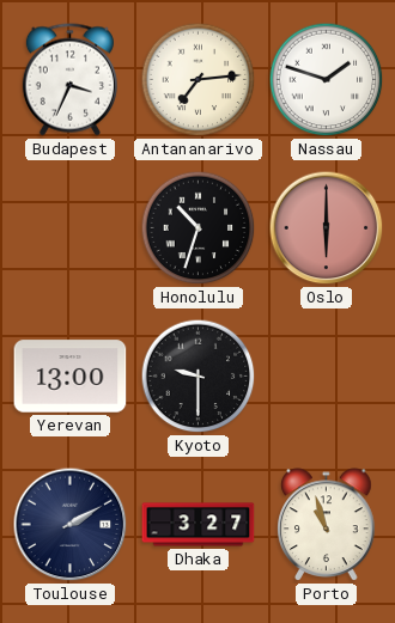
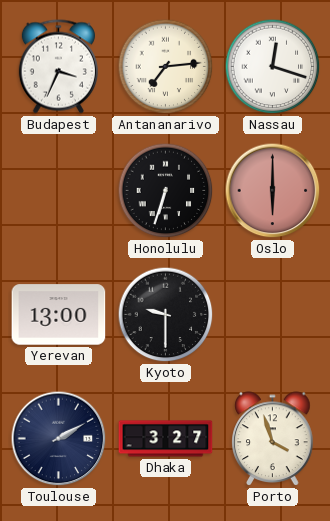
Nassau: 1:48 -> 12:18
Honolulu: 10:33 -> 6:33
Porto: 10:57 -> 3:57
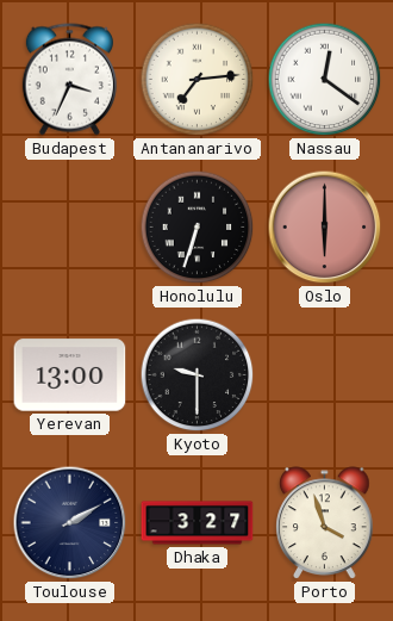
Nassau: 12:18 -> 12:21
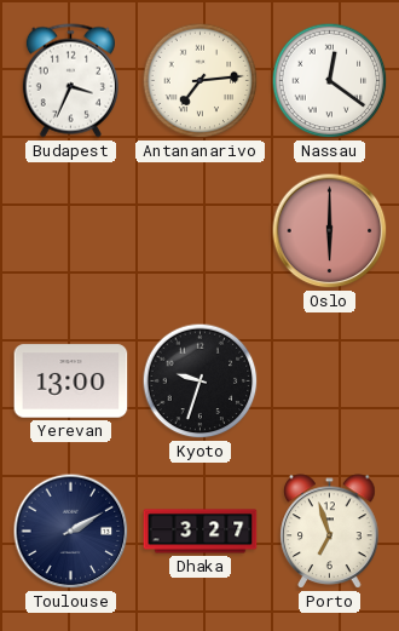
Honolulu: 6:33 -> none
Kyoto: 9:30 -> 9:33
Porto: 3:57 -> 6:57
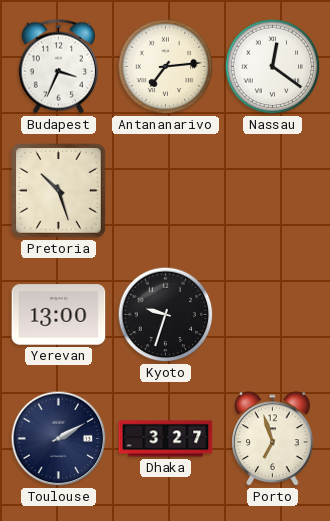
Pretoria: none -> 10:27
Oslo: 6:00 -> none
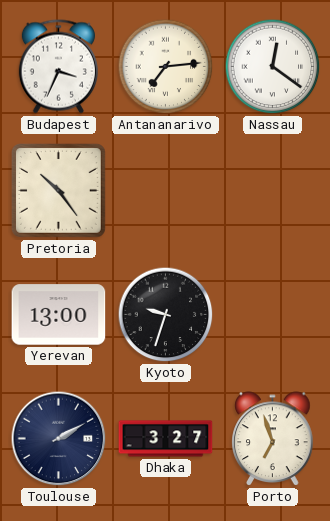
Pretoria: 10:27 -> 10:24
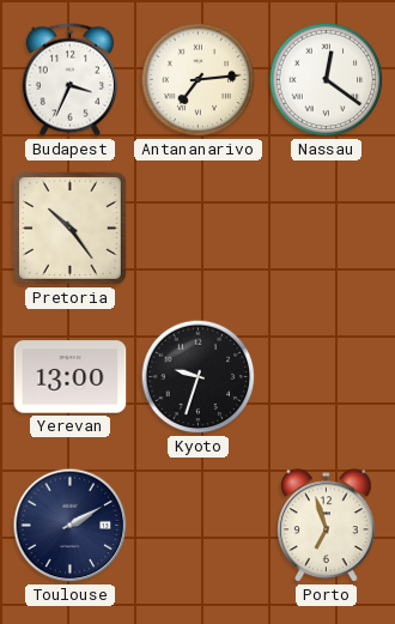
Dhaka: 3:27 -> none
